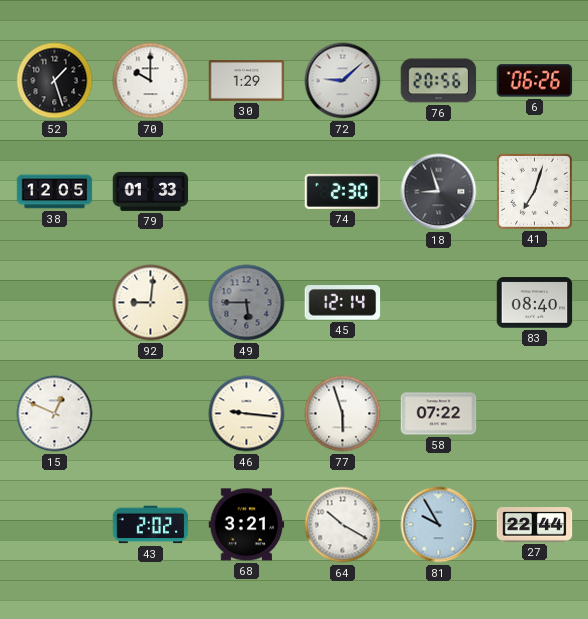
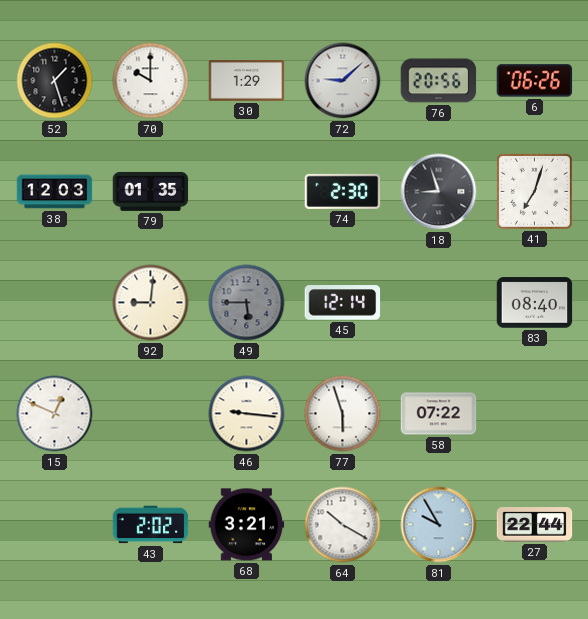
38: 12:05 -> 12:03
79: 01:33 -> 01:35
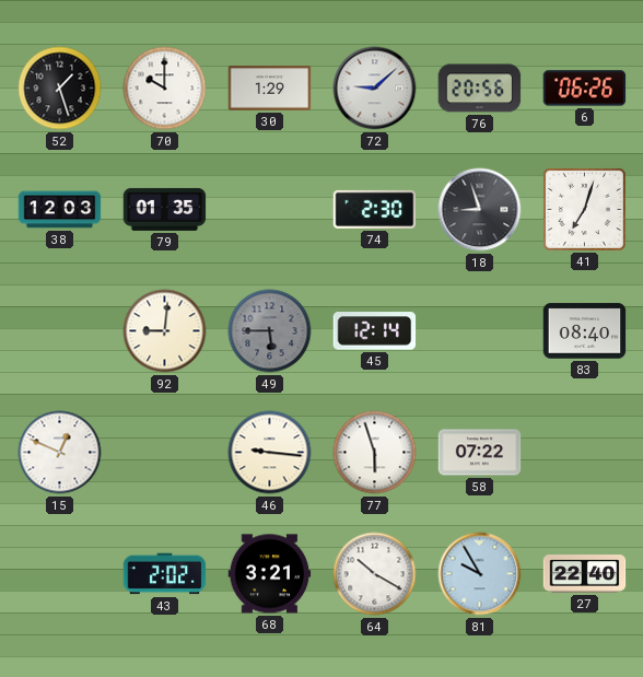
27: 22:44 -> 22:40
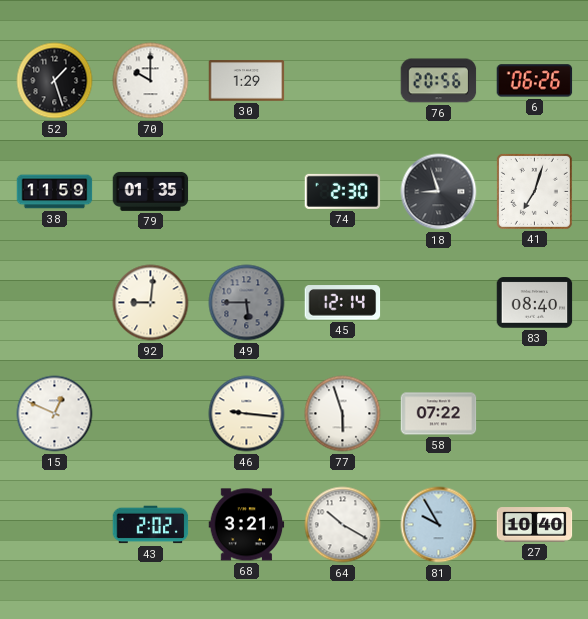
72: 9:08 -> none
38: 12:03 -> 11:59
27: 22:40 -> 10:40
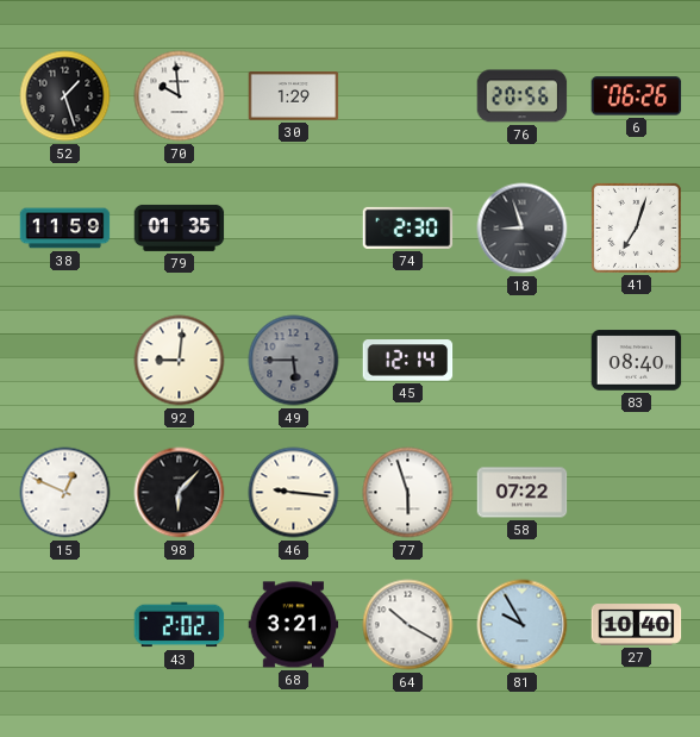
70: 10:00 -> 9:59
98: none -> 6:07
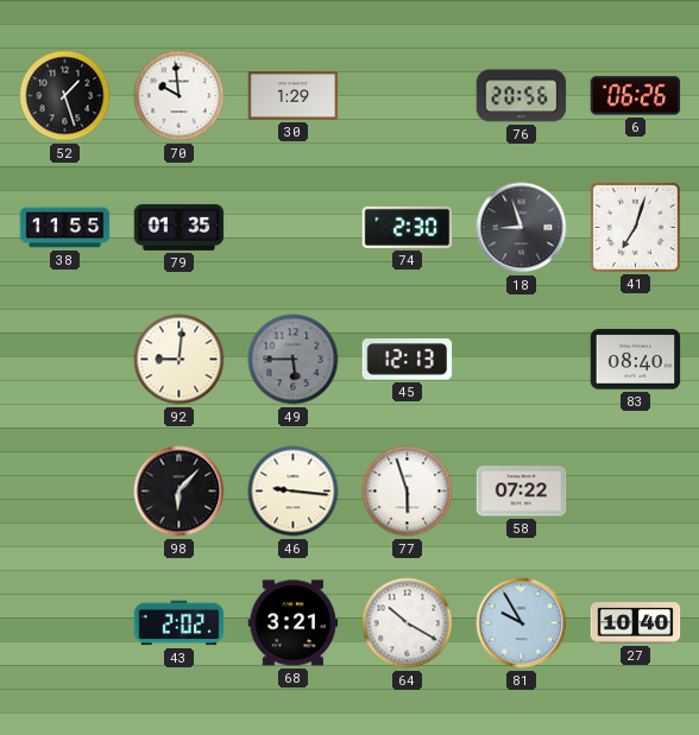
38: 11:59 -> 11:55
45: 12:14 -> 12:13
15: 12:49 -> none
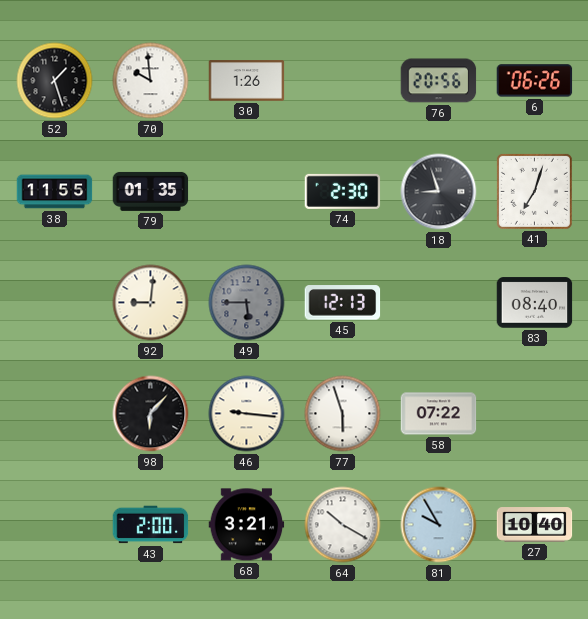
30: 1:29 -> 1:26
43: 2:02 -> 2:00
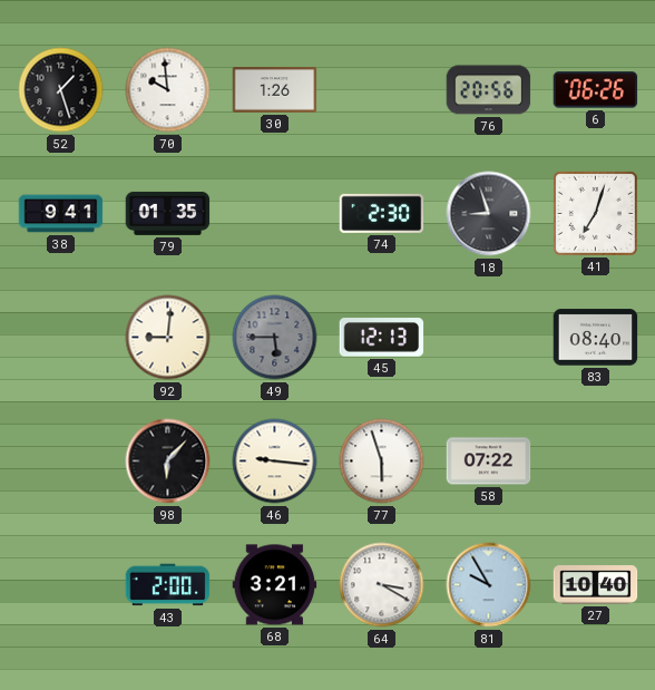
38: 11:55 -> 9:41
64: 10:20 -> 3:20
